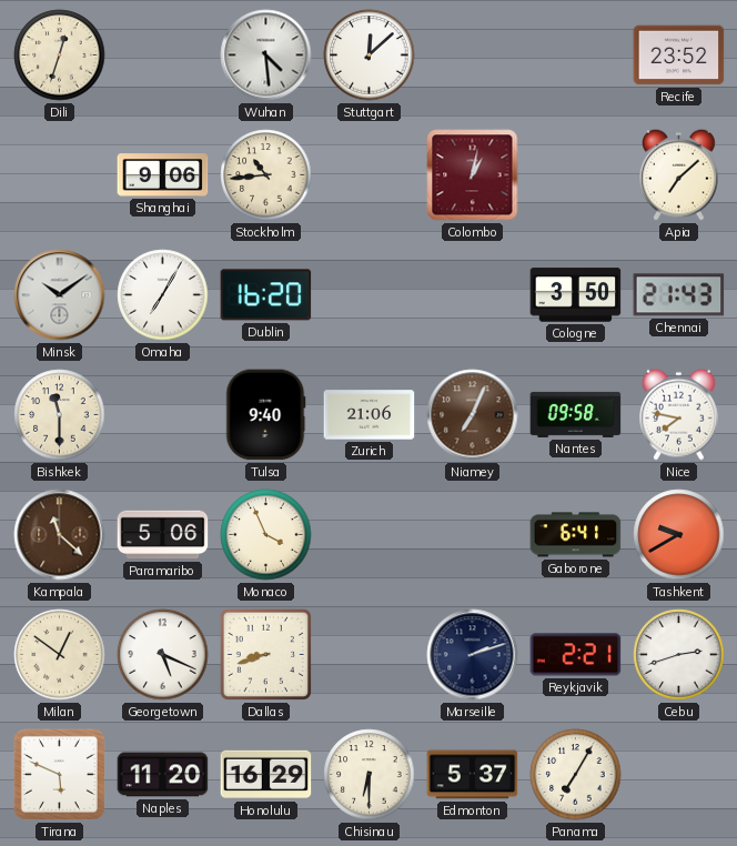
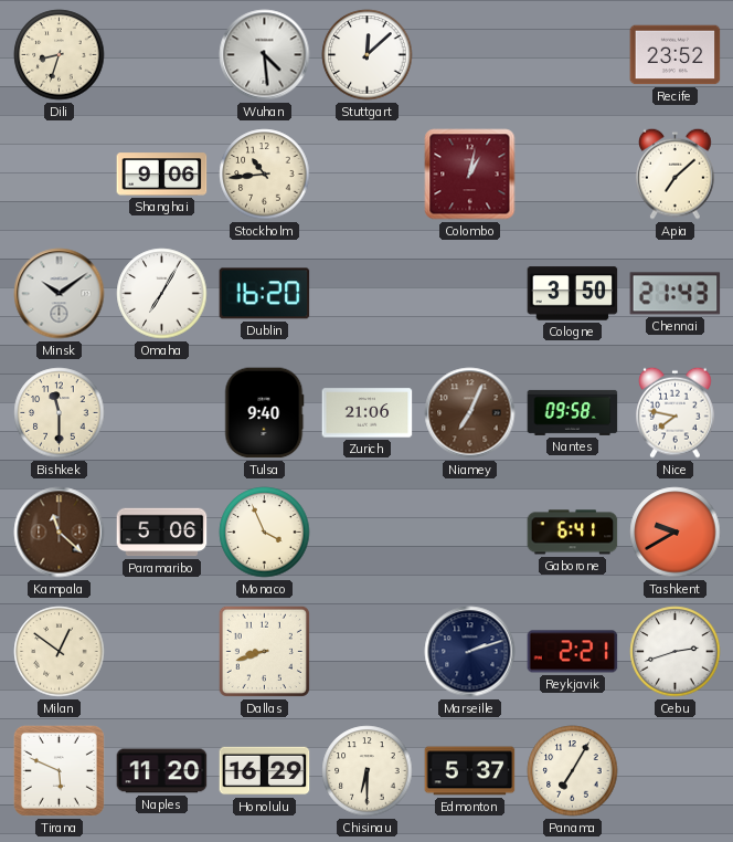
Dili: 12:33 -> 8:33
Georgetown: 5:19 -> none
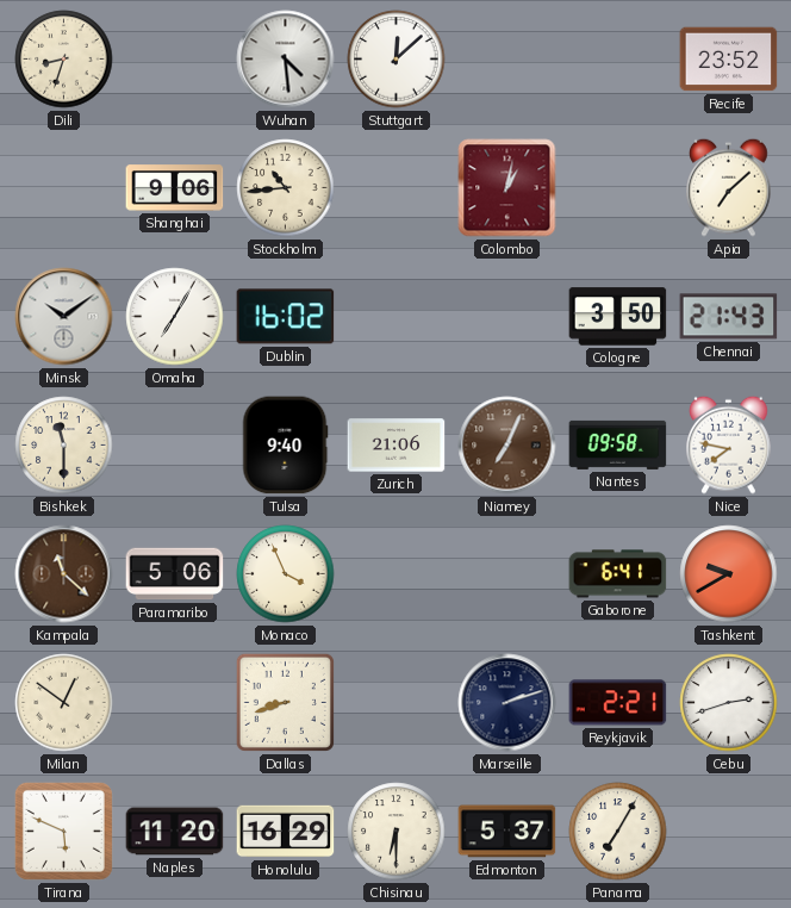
Dublin: 16:20 -> 16:02
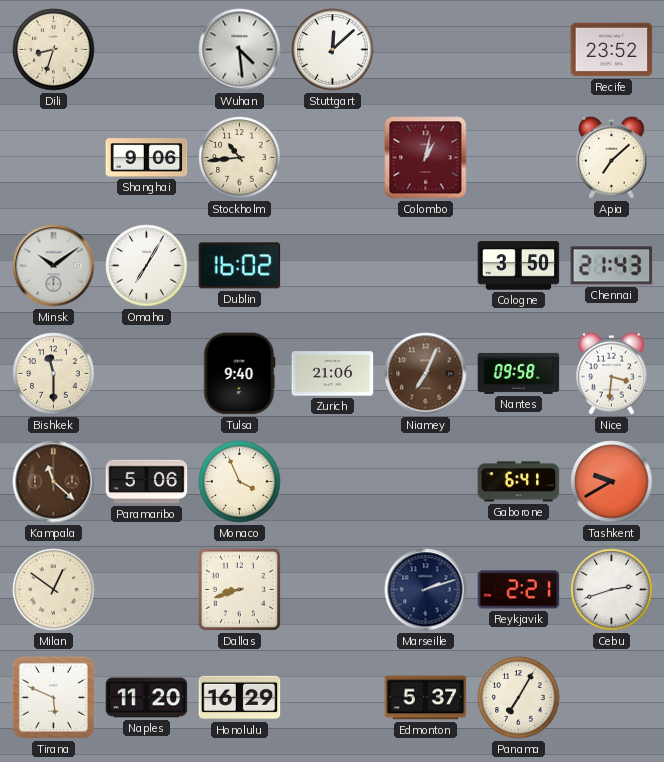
Nice: 7:47 -> 3:31
Chisinau: 6:30 -> none
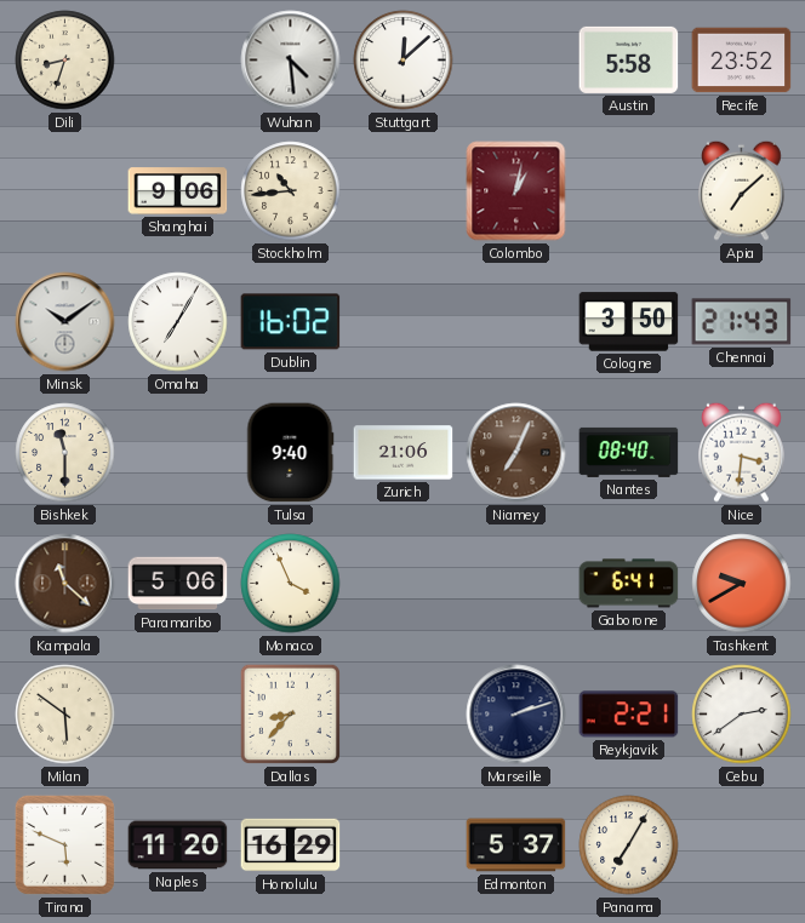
Austin: none -> 5:58
Nantes: 09:58 -> 08:40
Milan: 12:51 -> 5:51
Dallas: 8:42 -> 8:37
Cebu: 2:42 -> 2:39
